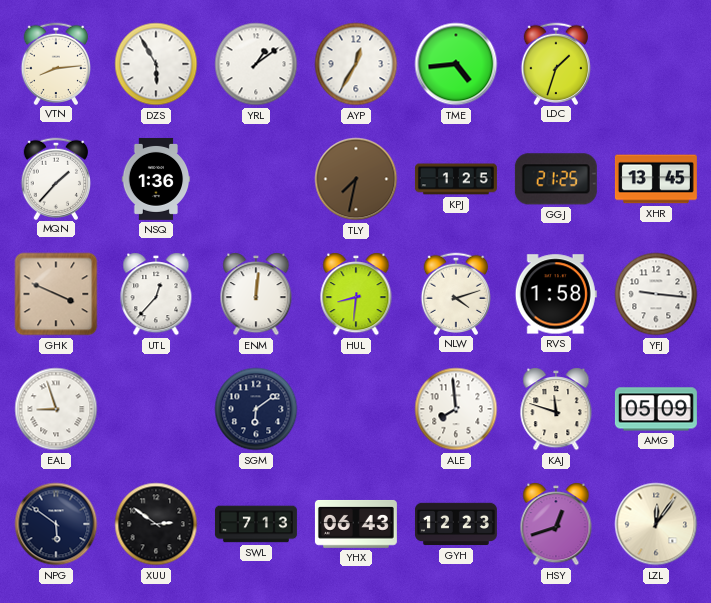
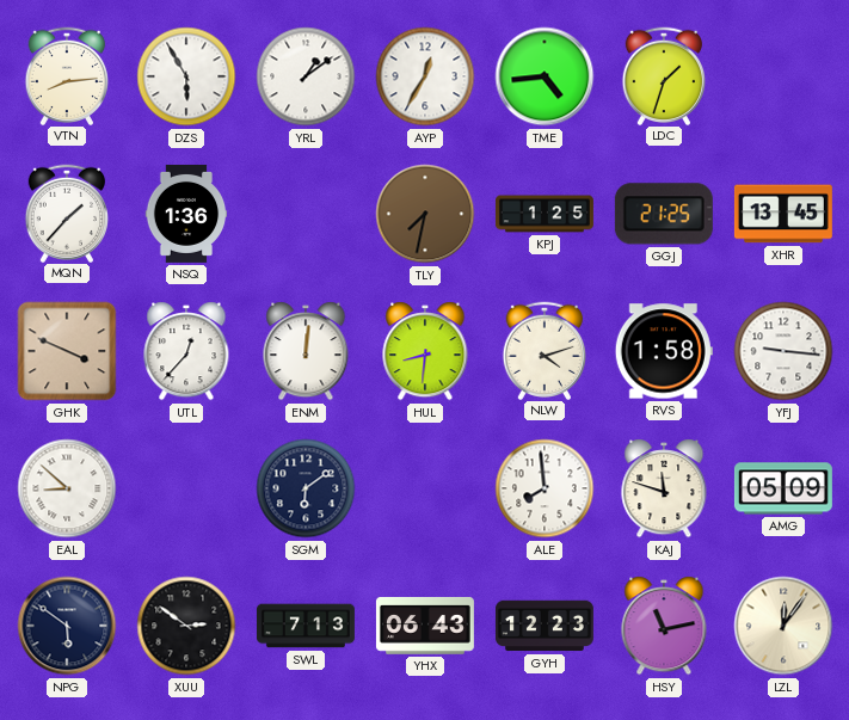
EAL: 8:57 -> 8:52
HSY: 12:42 -> 11:13
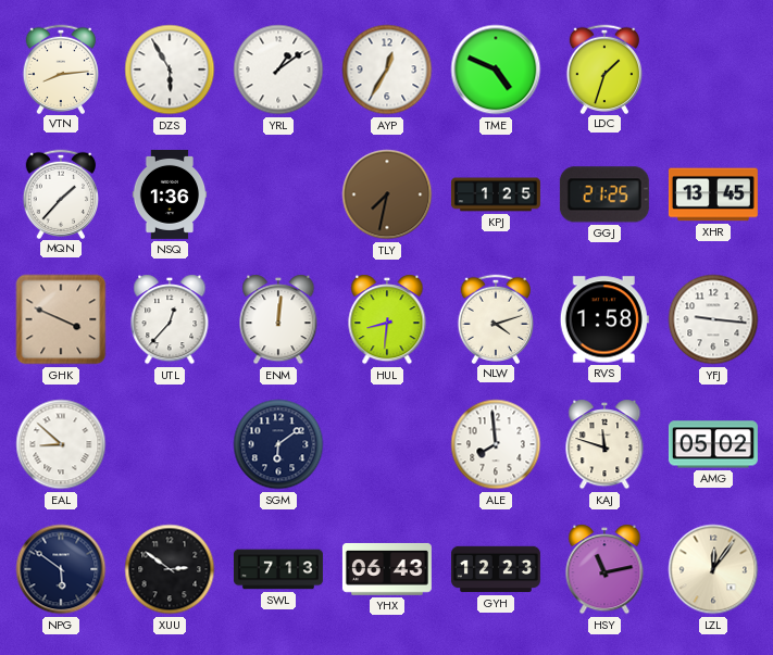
TME: 4:44 -> 4:49
AMG: 05:09 -> 05:02
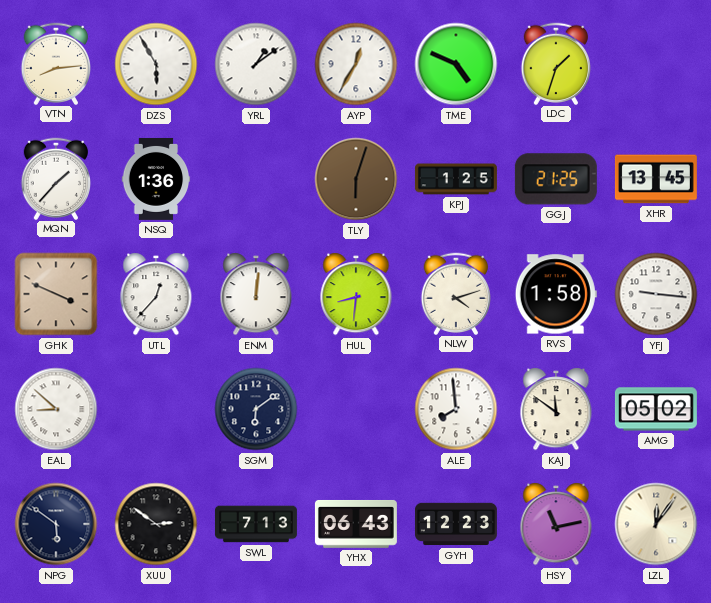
TLY: 7:32 -> 6:03
KAJ: 11:48 -> 11:51
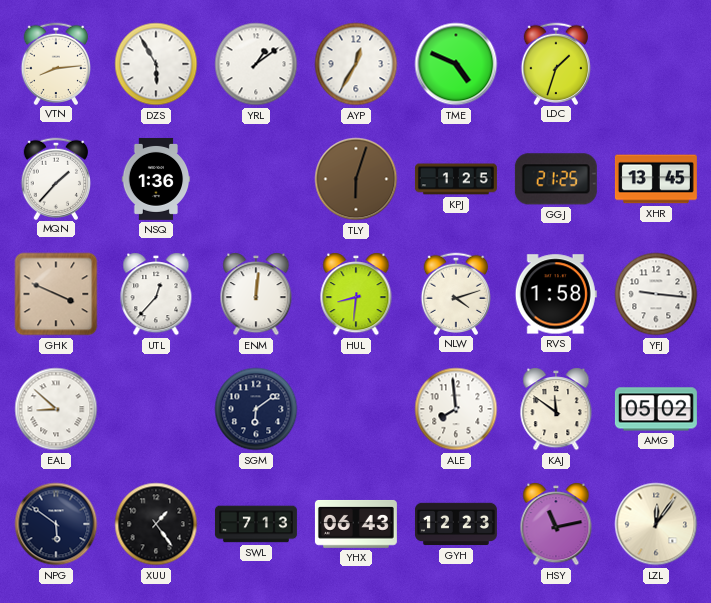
XUU: 2:51 -> 1:24
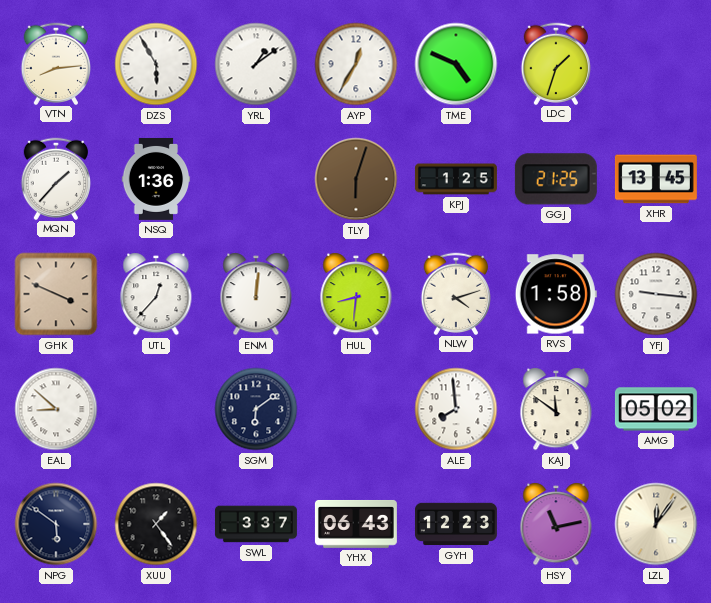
SWL: 7:13 -> 3:37
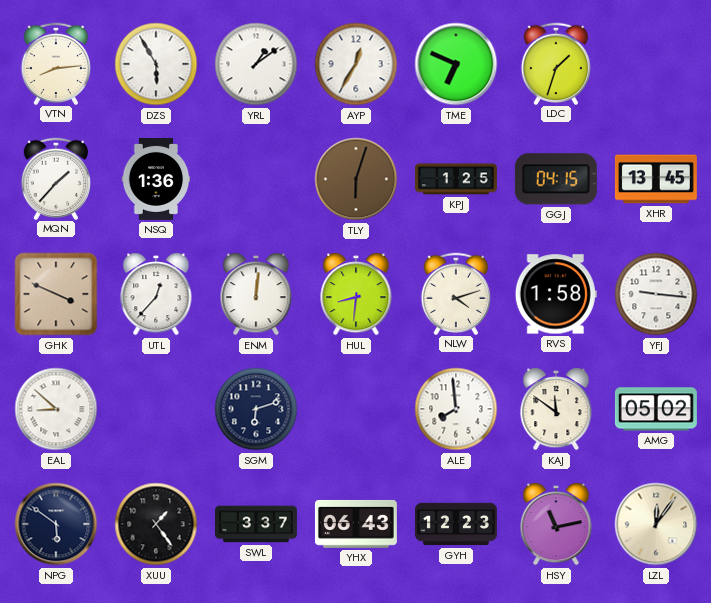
TME: 4:49 -> 6:49
GGJ: 21:25 -> 04:15
SGM: 6:09 -> 6:12
